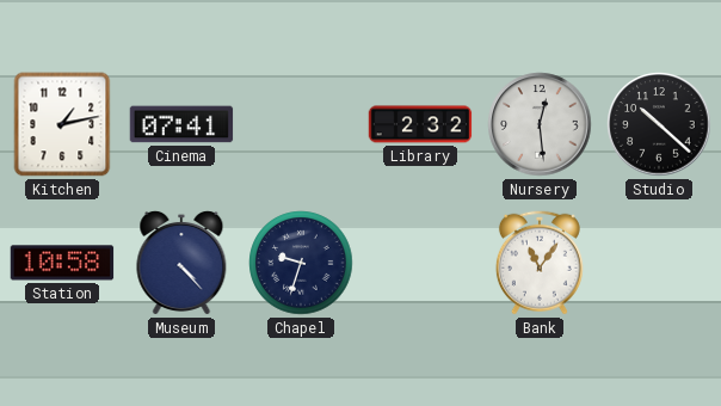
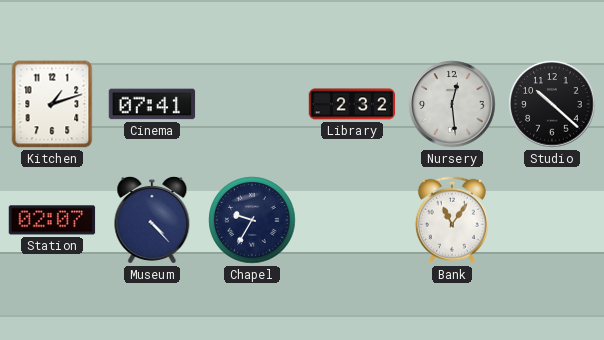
Kitchen: 1:13 -> 1:12
Station: 10:58 -> 02:07
Chapel: 9:33 -> 9:35
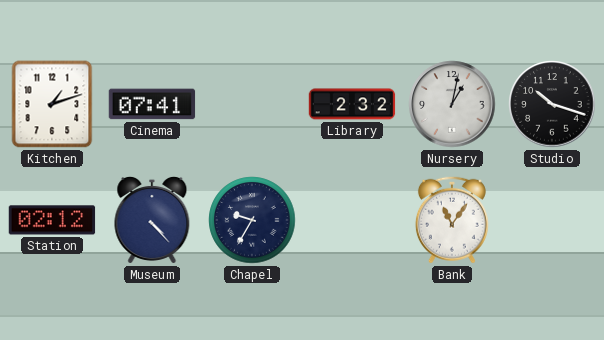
Nursery: 12:29 -> 1:02
Studio: 10:22 -> 10:18
Station: 02:07 -> 02:12
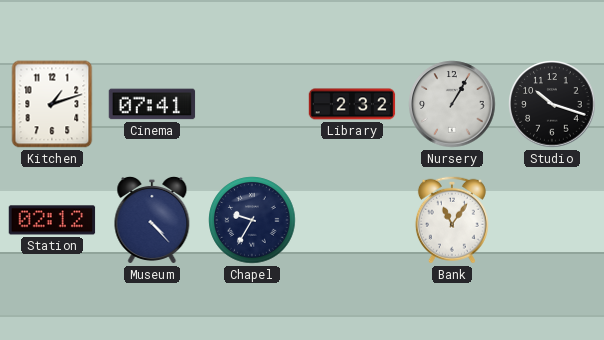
Nursery: 1:02 -> 1:05
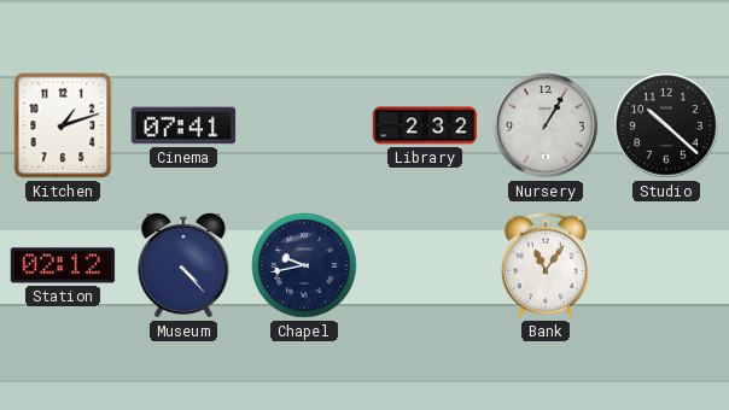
Studio: 10:18 -> 10:22
Chapel: 9:35 -> 9:43
